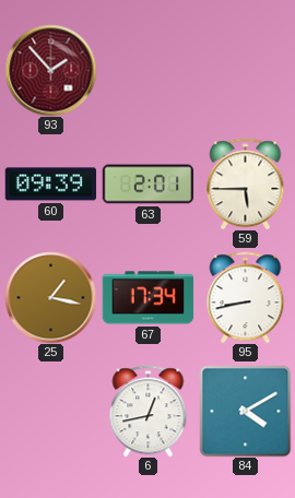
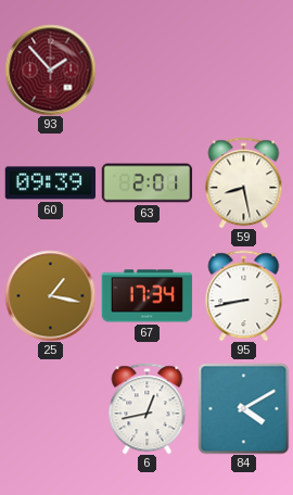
59: 5:45 -> 8:28
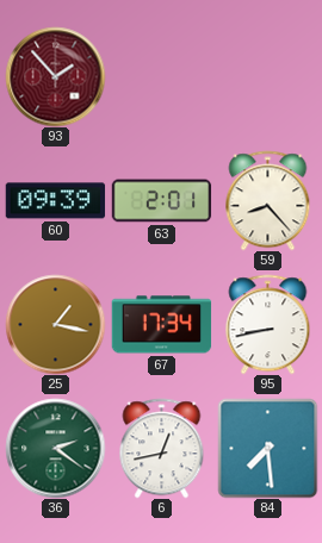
59: 8:28 -> 8:23
36: none -> 2:21
84: 4:10 -> 7:29
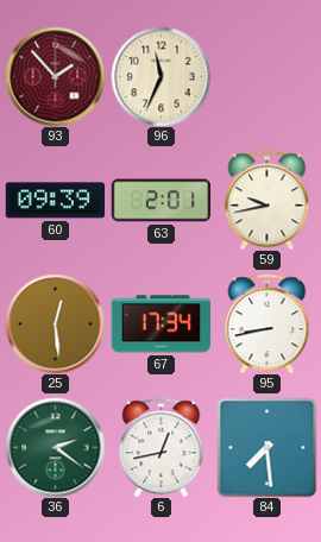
96: none -> 11:34
59: 8:23 -> 9:43
25: 1:17 -> 12:29
